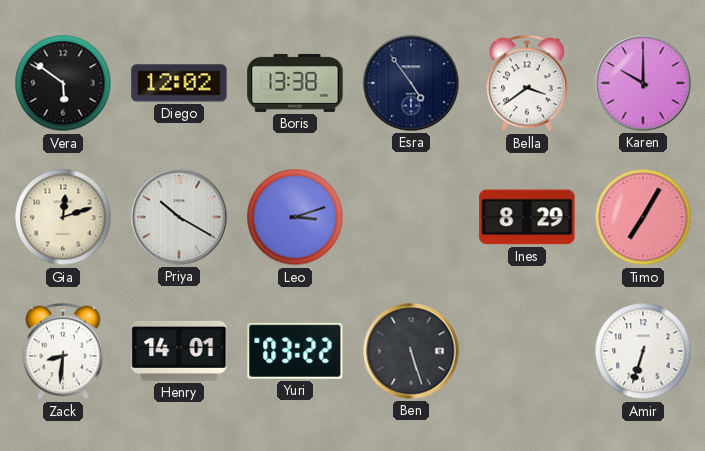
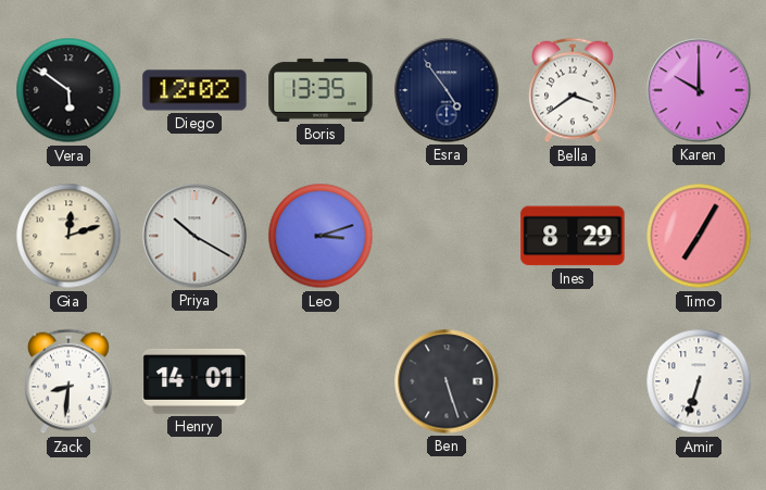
Boris: 13:38 -> 13:35
Yuri: 03:22 -> none
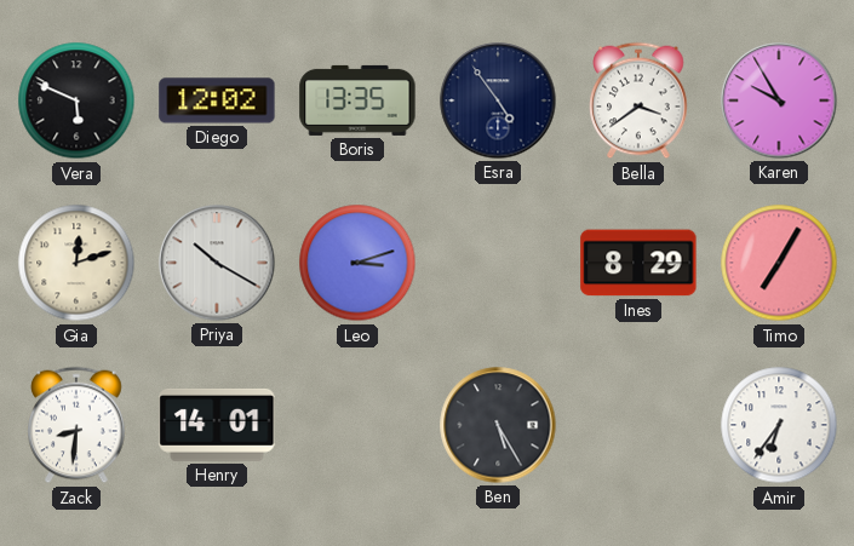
Vera: 5:51 -> 5:49
Karen: 10:00 -> 9:55
Ben: 5:27 -> 5:25
Amir: 6:33 -> 6:36
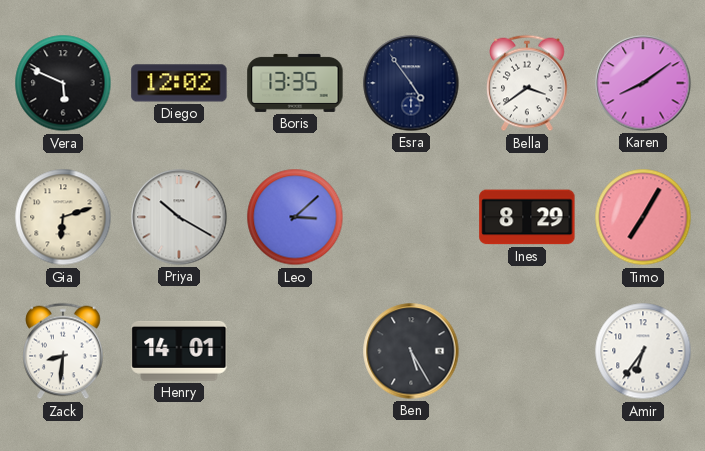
Karen: 9:55 -> 8:09
Gia: 12:12 -> 6:12
Leo: 3:12 -> 3:08
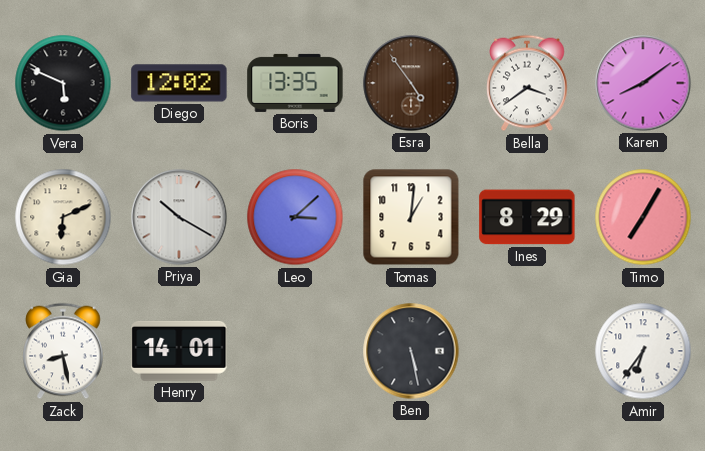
Esra dial: navy -> brown
Gia: 6:12 -> 6:11
Tomas: none -> 1:01
Zack: 8:31 -> 8:28
Ben: 5:25 -> 5:28
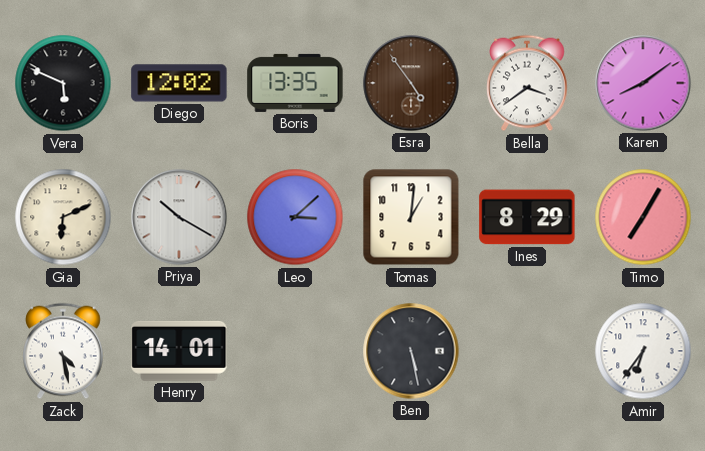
Zack: 8:28 -> 4:28
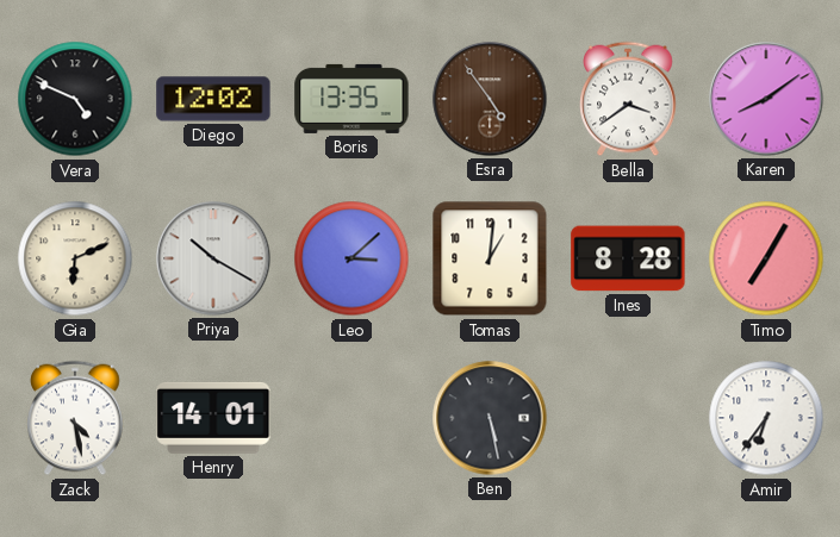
Vera: 5:49 -> 4:49
Ines: 8:29 -> 8:28
